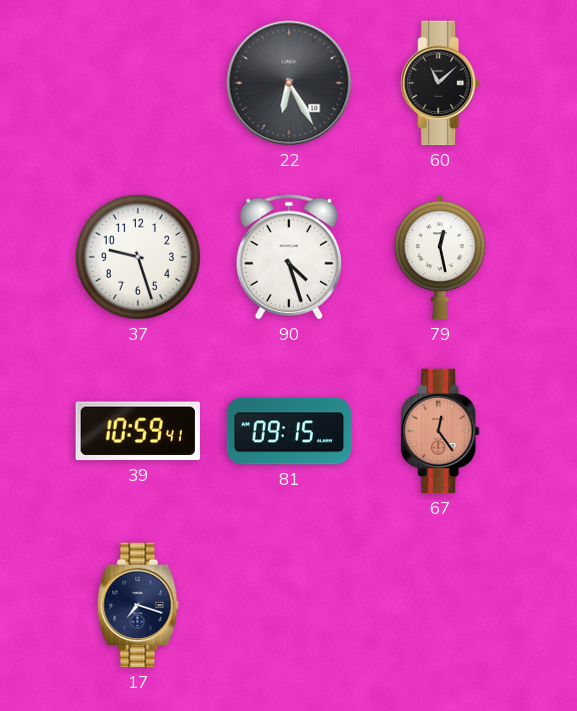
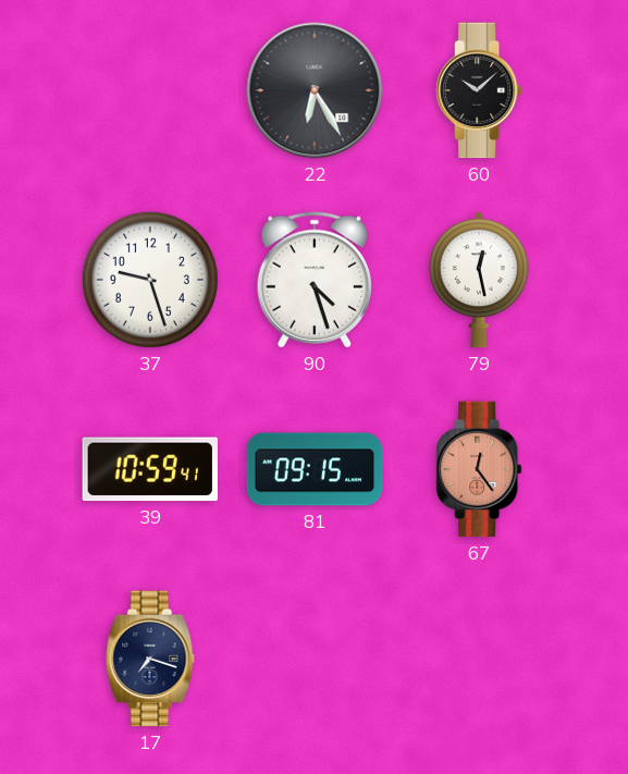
60: 11:08 -> 10:08
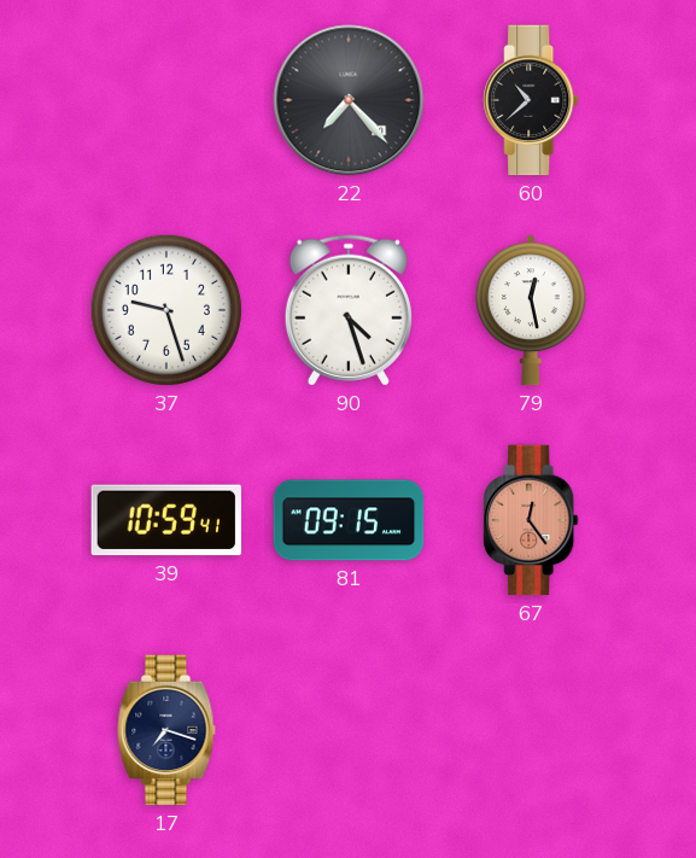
22: 6:25 -> 7:23
60: 10:08 -> 10:38
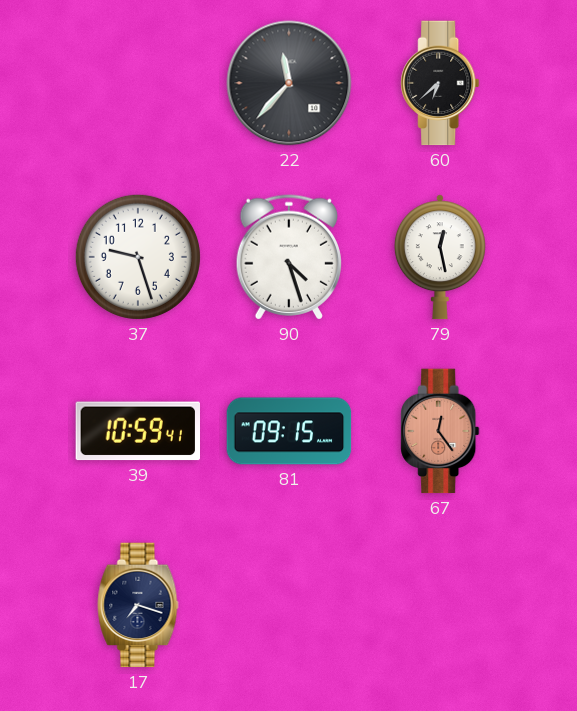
22: 7:23 -> 11:37
60: 10:38 -> 6:38
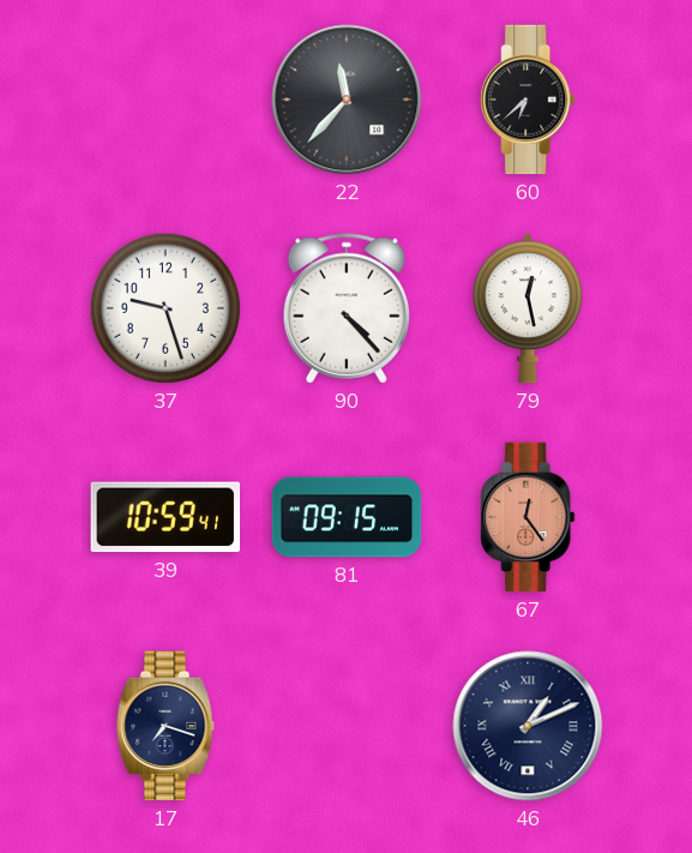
90: 4:27 -> 4:23
46: none -> 1:11
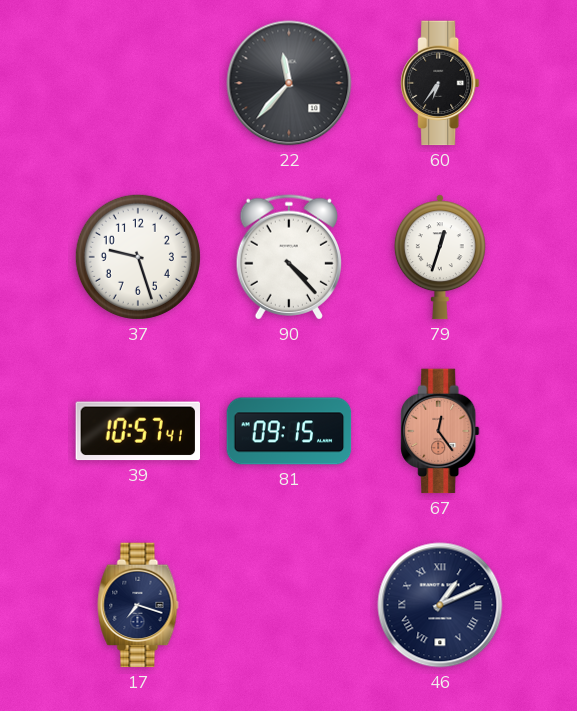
60: 6:38 -> 6:36
79: 12:28 -> 12:33
39: 10:59 -> 10:57
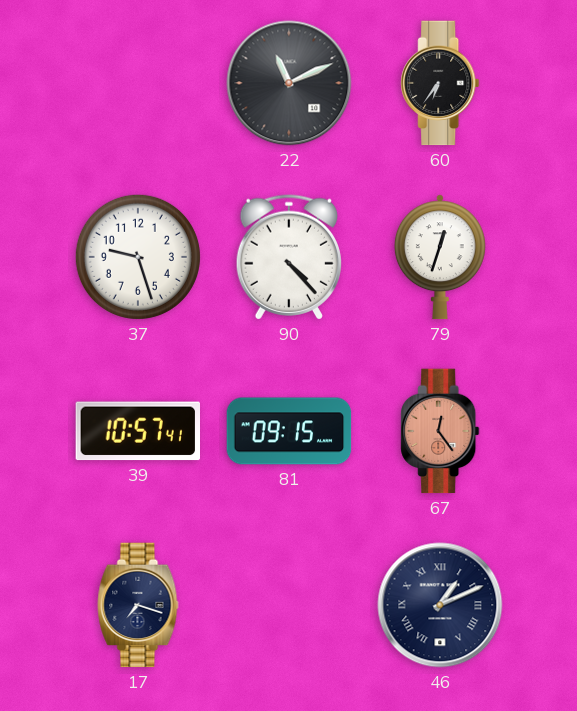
22: 11:37 -> 11:11
